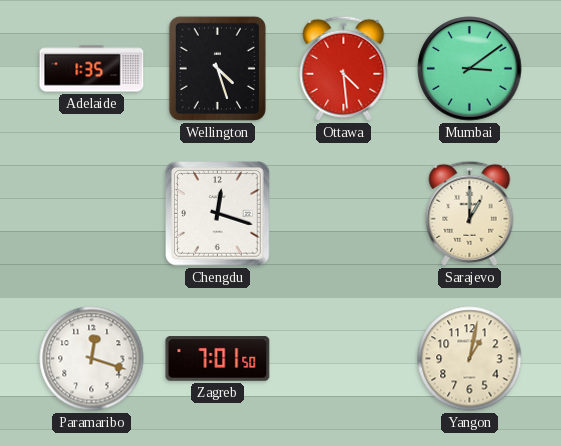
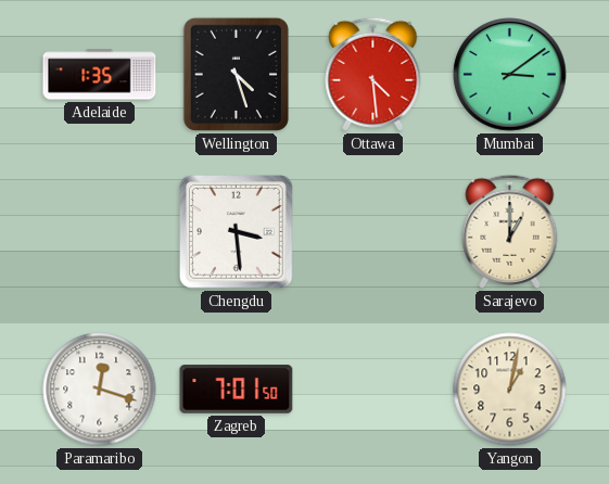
Chengdu: 12:18 -> 3:29
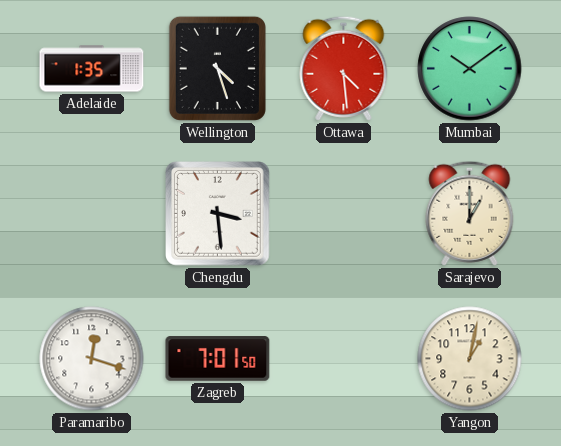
Mumbai: 3:09 -> 10:09
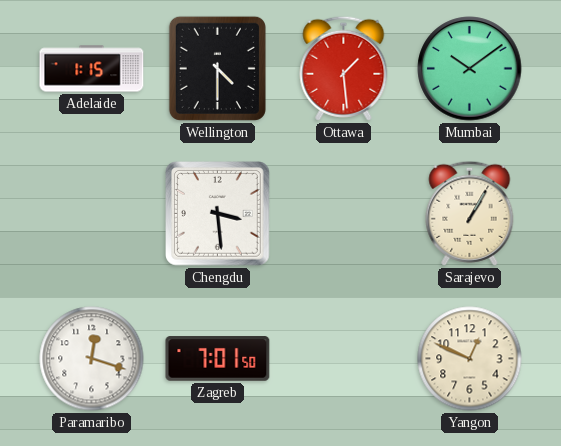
Adelaide: 1:35 -> 1:15
Wellington: 4:27 -> 4:30
Ottawa: 4:29 -> 1:29
Sarajevo: 1:00 -> 1:05
Yangon: 1:02 -> 12:49
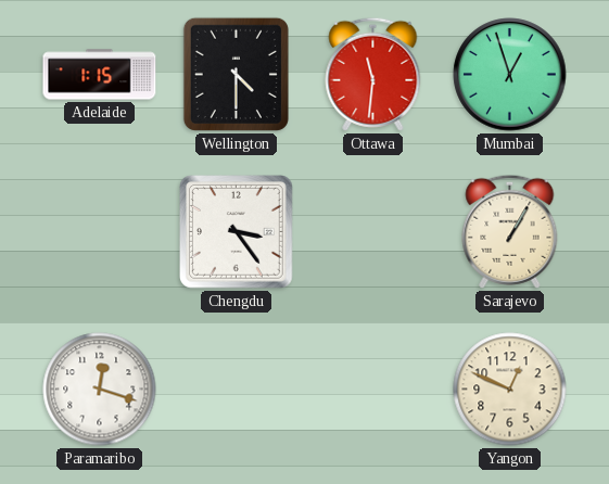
Ottawa: 1:29 -> 11:31
Mumbai: 10:09 -> 12:57
Chengdu: 3:29 -> 3:24
Zagreb: 7:01 -> none
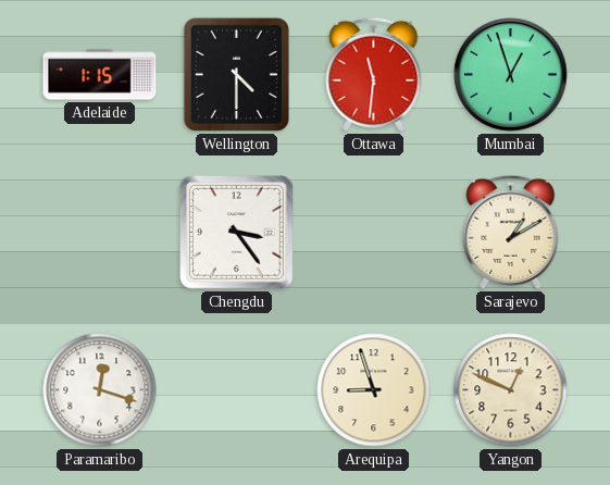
Sarajevo: 1:05 -> 1:10
Arequipa: none -> 8:57
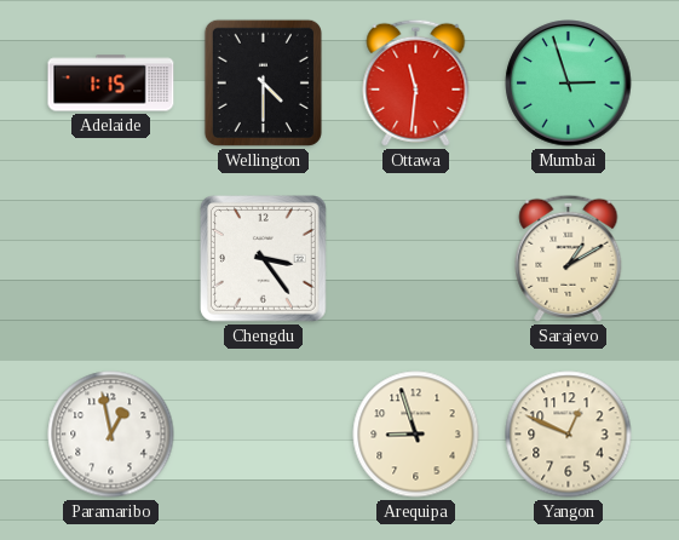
Mumbai: 12:57 -> 2:57
Paramaribo: 12:18 -> 12:58
